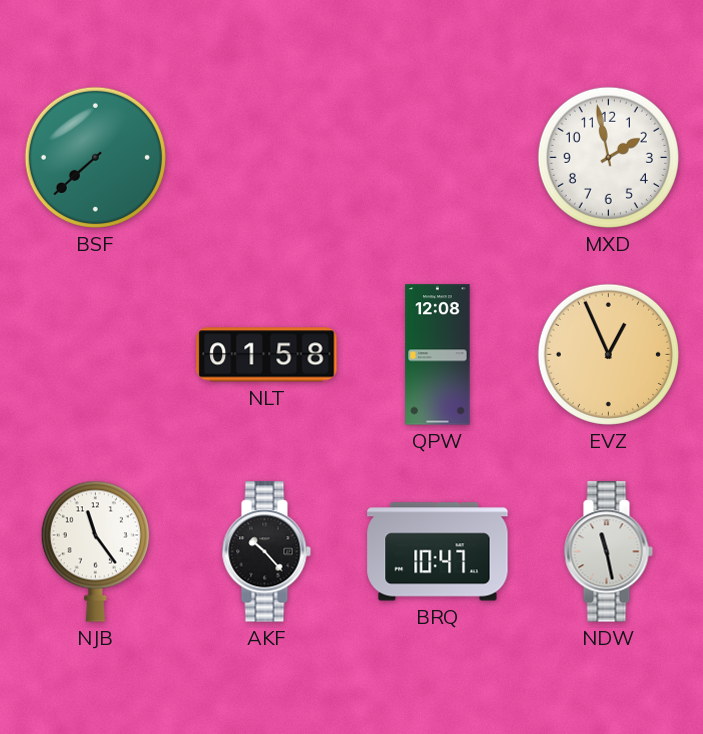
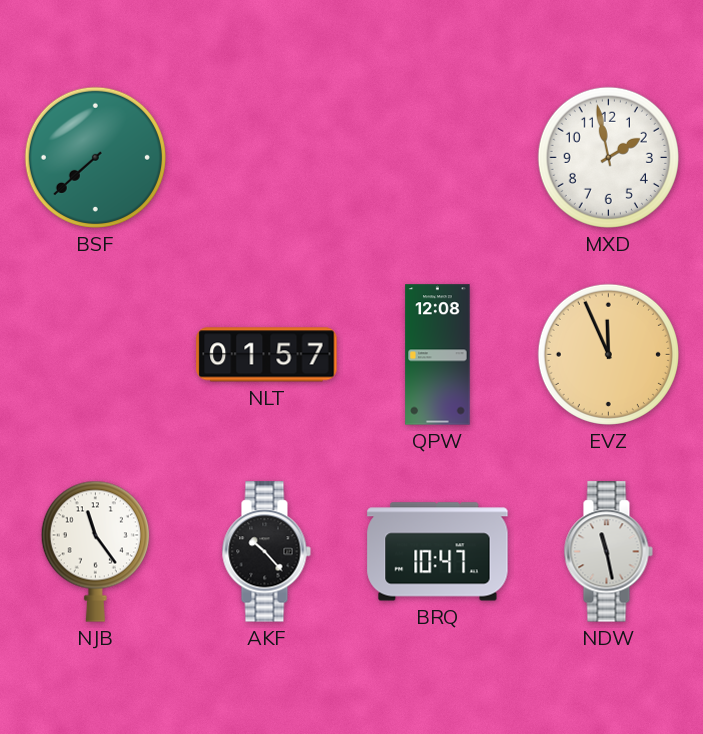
NLT: 01:58 -> 01:57
EVZ: 12:56 -> 11:56
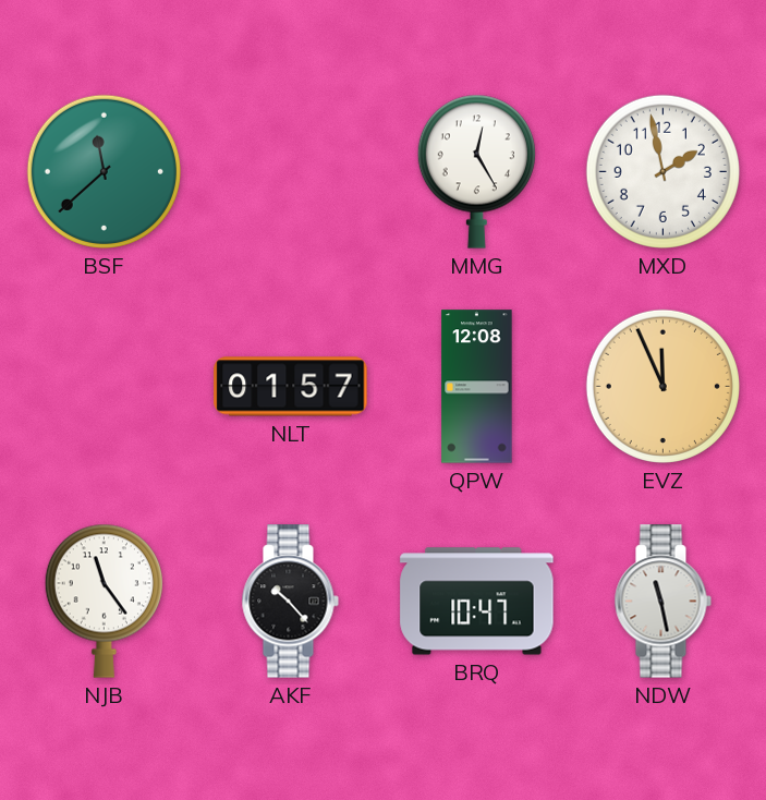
BSF: 7:38 -> 11:38
MMG: none -> 12:25
